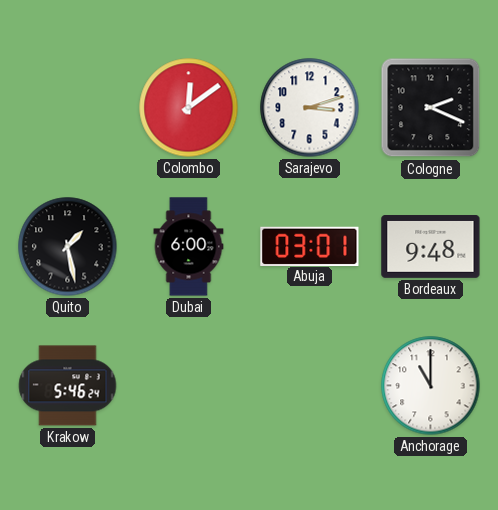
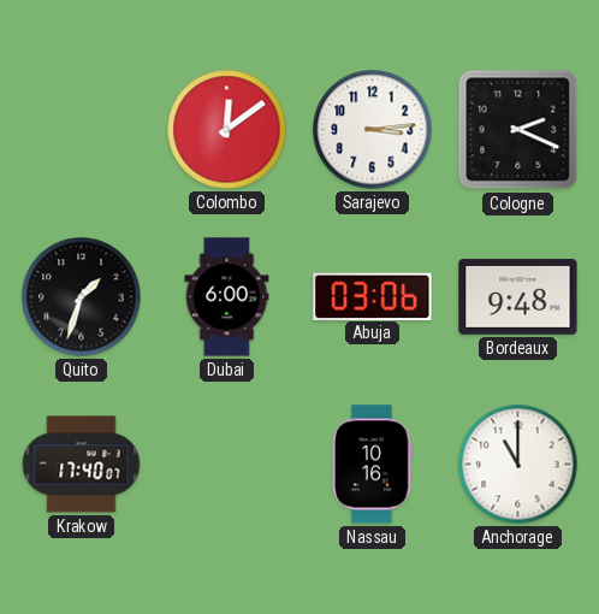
Sarajevo: 3:12 -> 3:14
Quito: 1:28 -> 1:33
Abuja: 03:01 -> 03:06
Krakow: 5:46 -> 17:40
Nassau: none -> 10:16
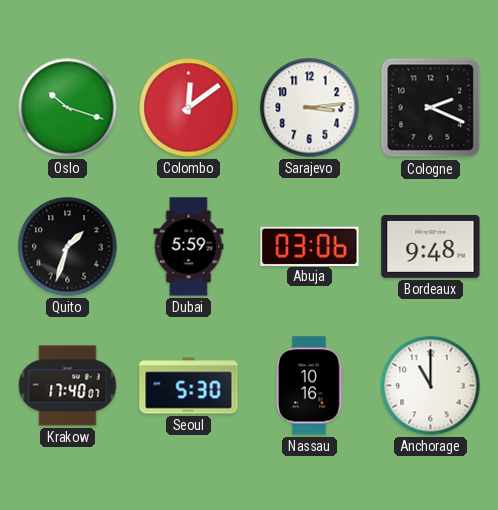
Oslo: none -> 10:18
Dubai: 6:00 -> 5:59
Seoul: none -> 5:30
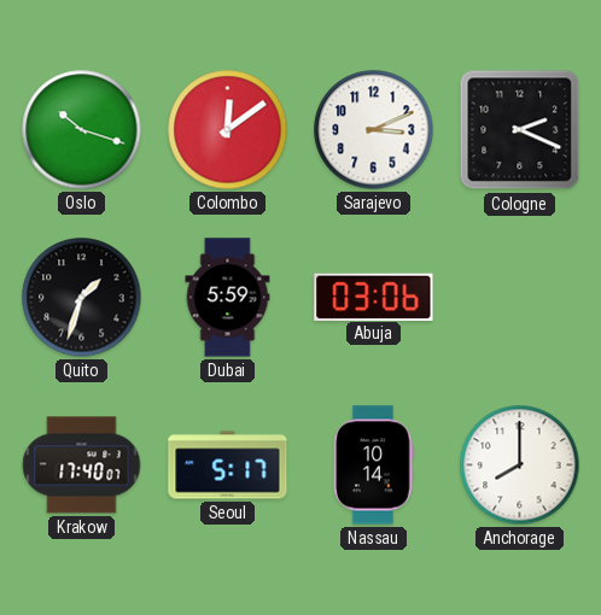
Sarajevo: 3:14 -> 3:11
Bordeaux: 9:48 -> none
Seoul: 5:30 -> 5:17
Nassau: 10:16 -> 10:14
Anchorage: 11:00 -> 8:00
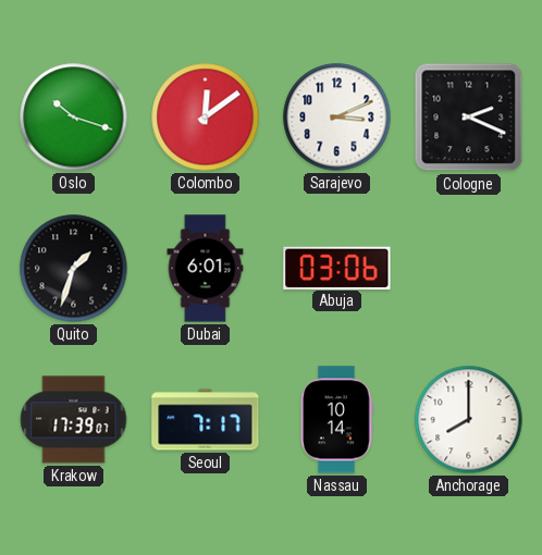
Dubai: 5:59 -> 6:01
Krakow: 17:40 -> 17:39
Seoul: 5:17 -> 7:17
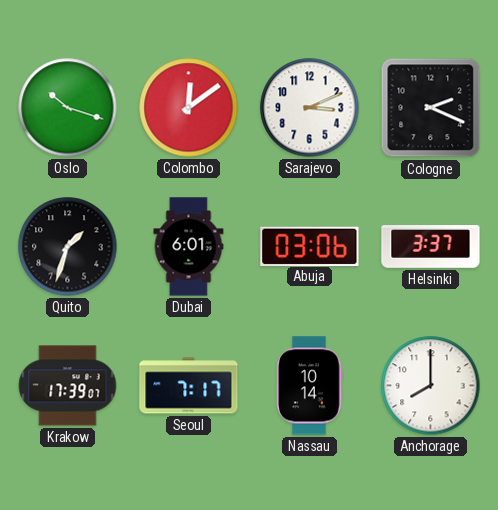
Helsinki: none -> 3:37
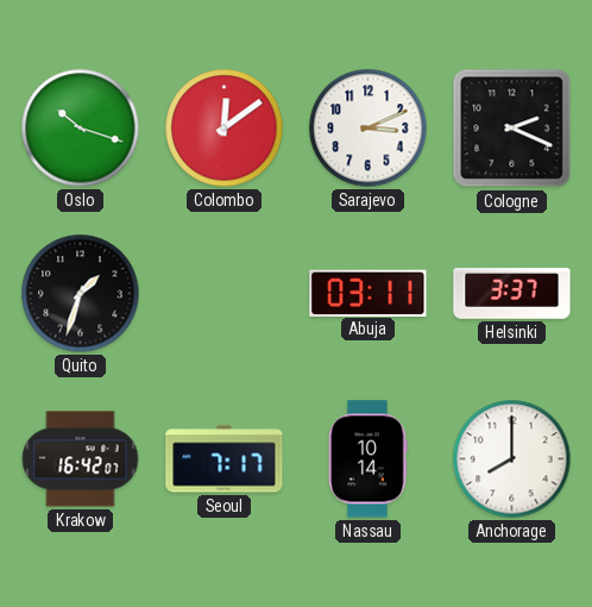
Dubai: 6:01 -> none
Abuja: 03:06 -> 03:11
Krakow: 17:39 -> 16:42
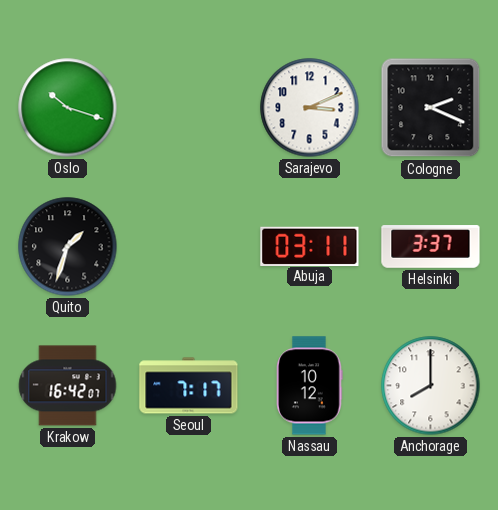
Colombo: 12:09 -> none
Nassau: 10:14 -> 10:12
